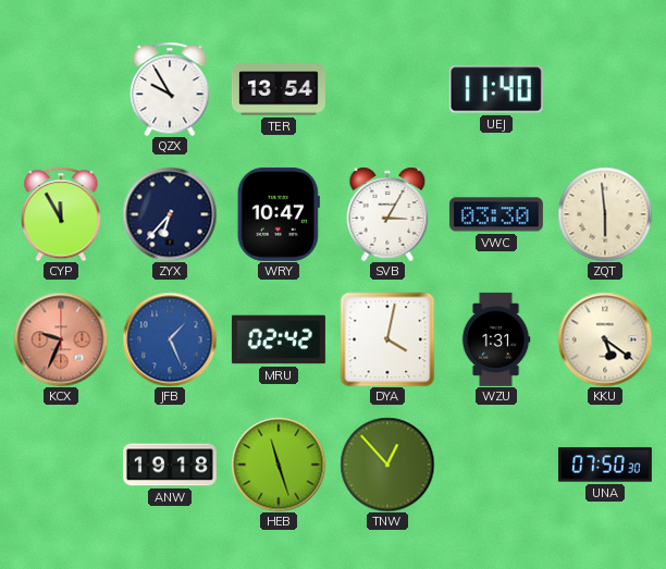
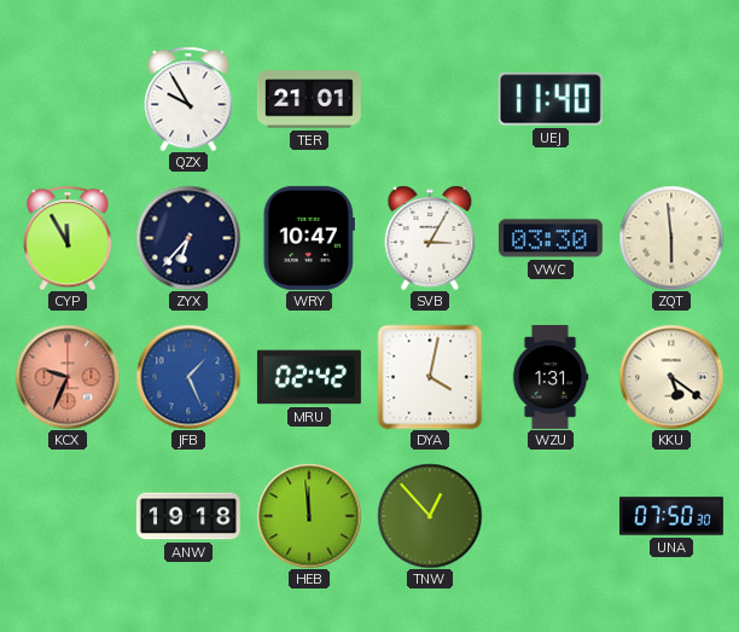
TER: 13:54 -> 21:01
HEB: 11:27 -> 11:59
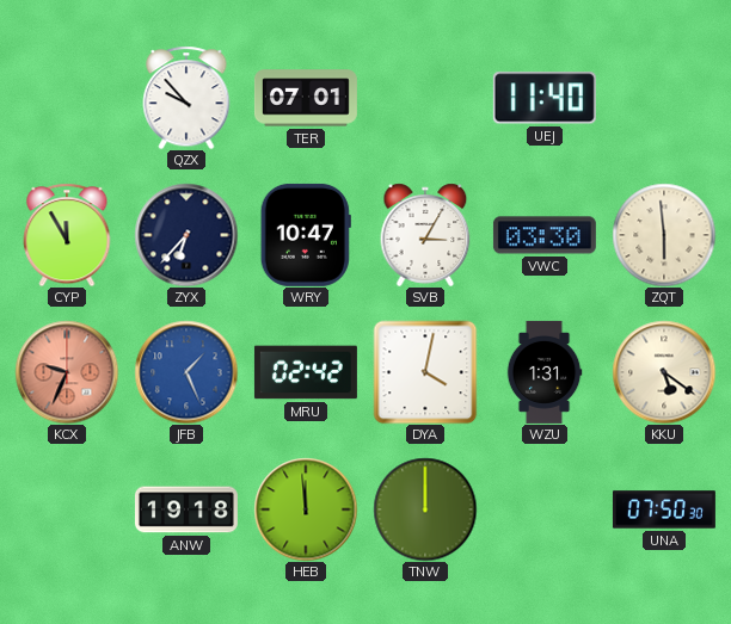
QZX: 9:55 -> 9:53
TER: 21:01 -> 07:01
TNW: 12:53 -> 12:00
